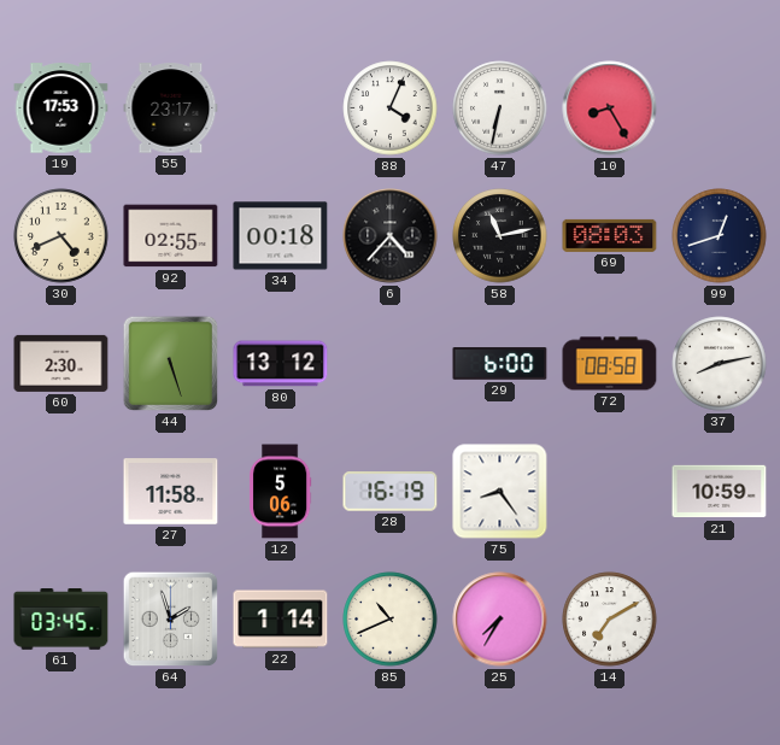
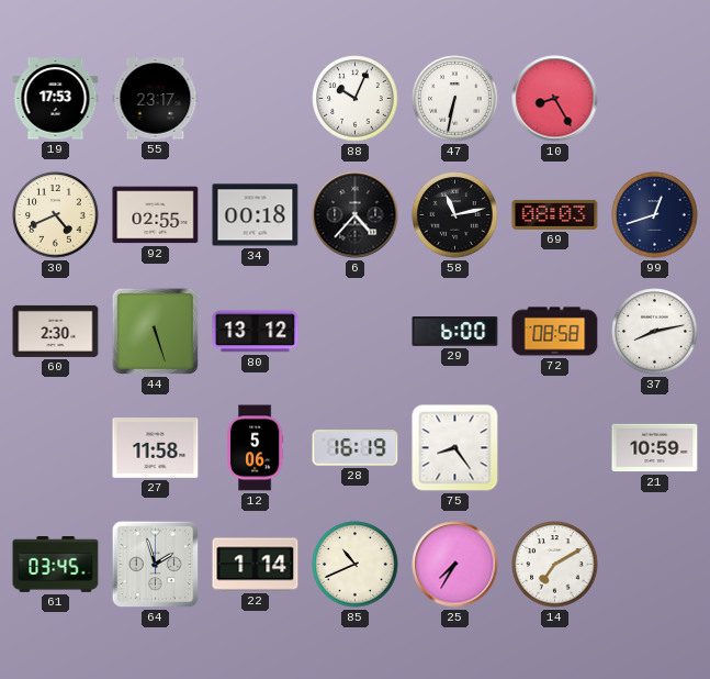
88: 4:04 -> 10:04
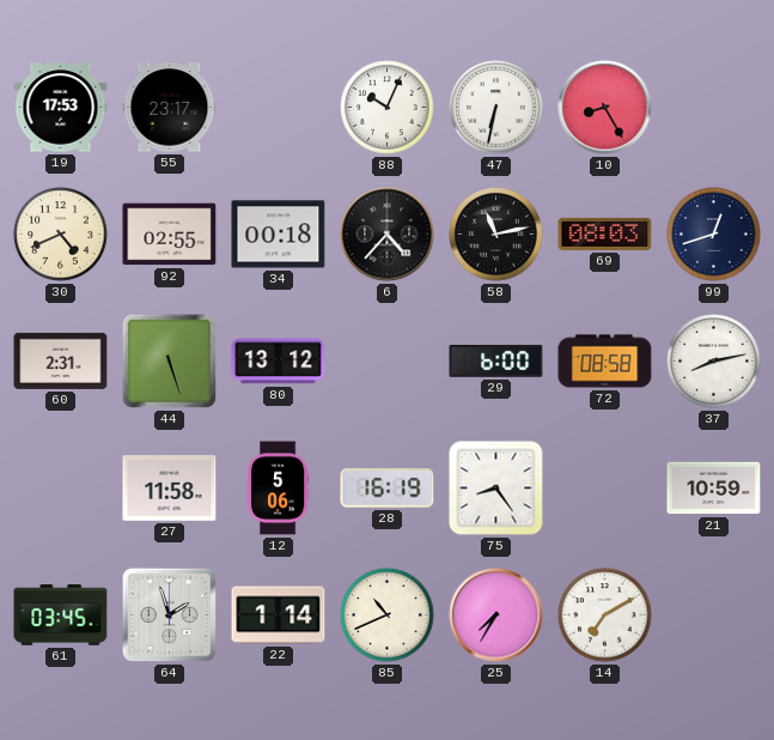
60: 2:30 -> 2:31
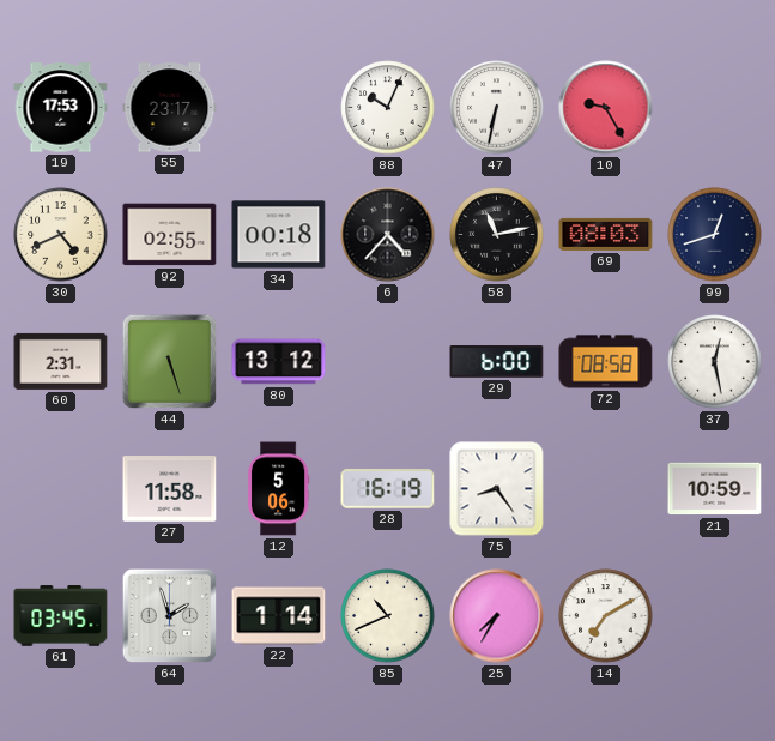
10: 8:25 -> 9:25
37: 8:13 -> 12:28
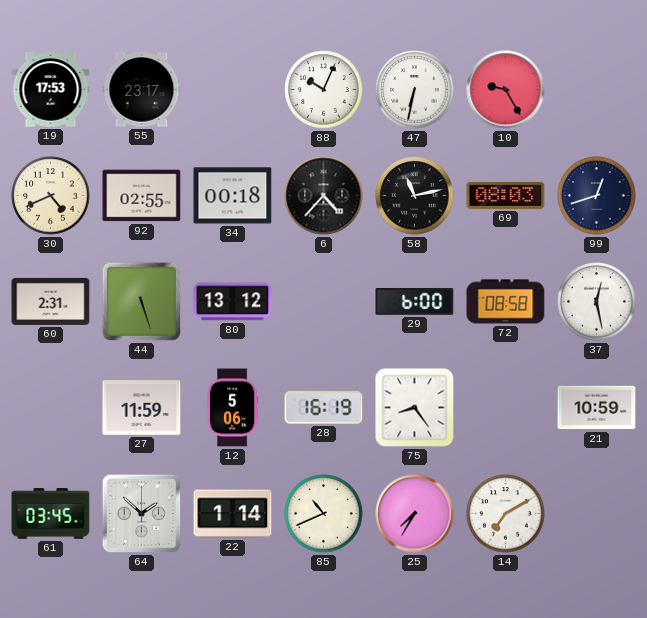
27: 11:58 -> 11:59
64: 1:57 -> 1:52
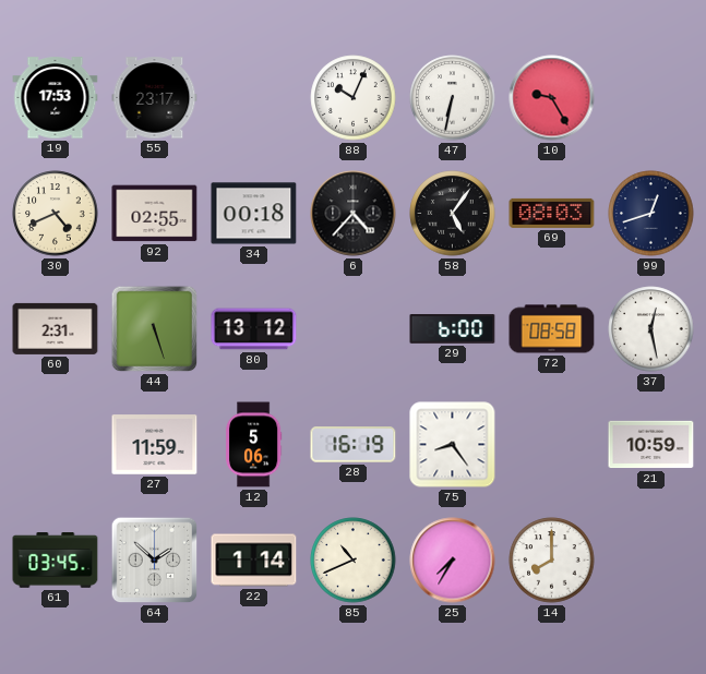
58: 11:13 -> 5:06
14: 7:10 -> 8:00
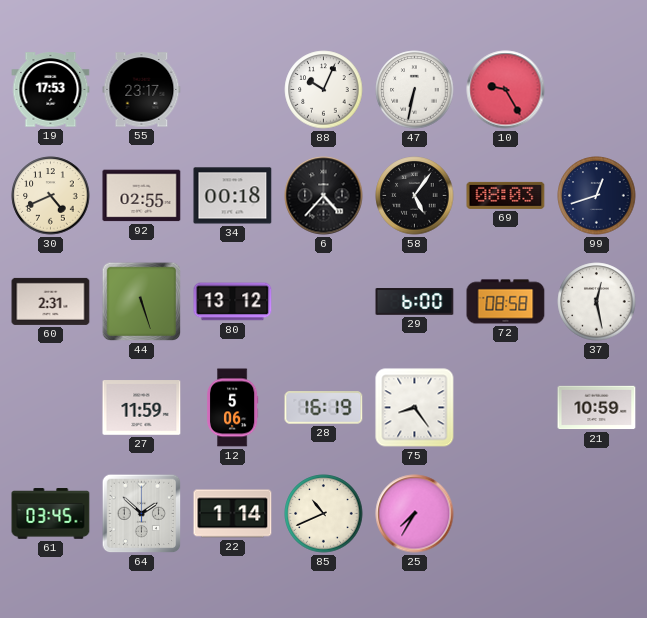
14: 8:00 -> none
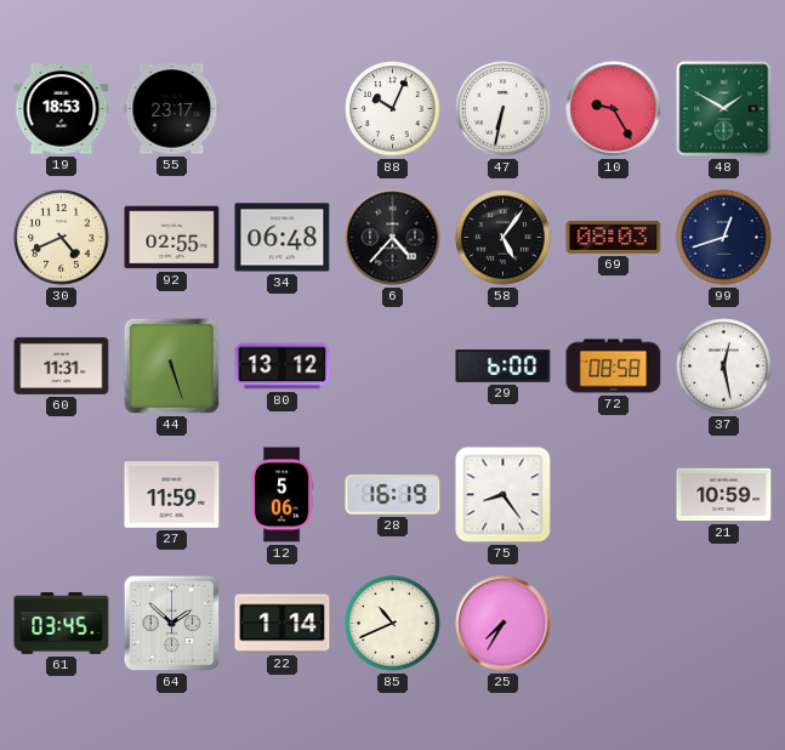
19: 17:53 -> 18:53
48: none -> 1:50
34: 00:18 -> 06:48
60: 2:31 -> 11:31
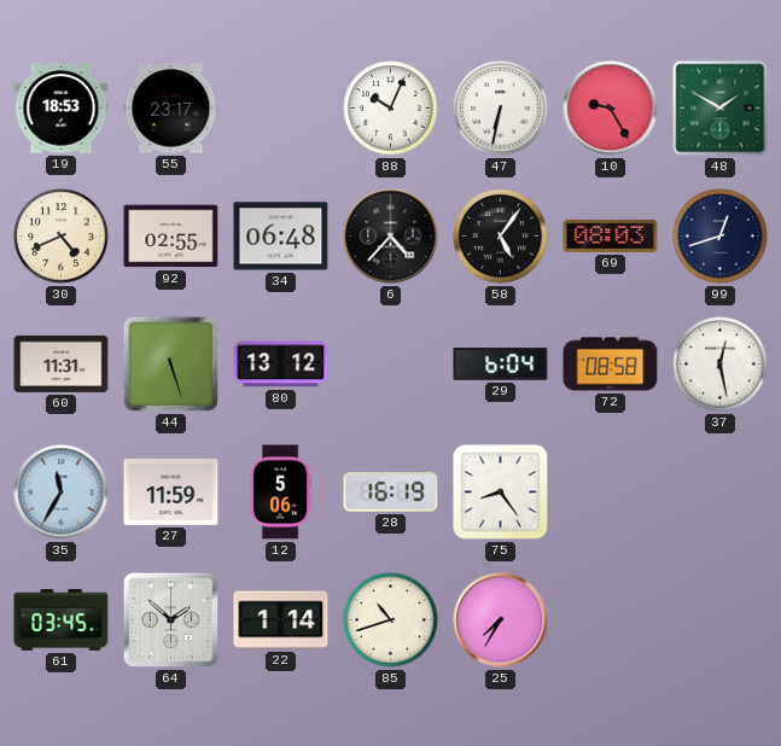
29: 6:00 -> 6:04
35: none -> 11:35
21: 10:59 -> none
85: 10:41 -> 10:42
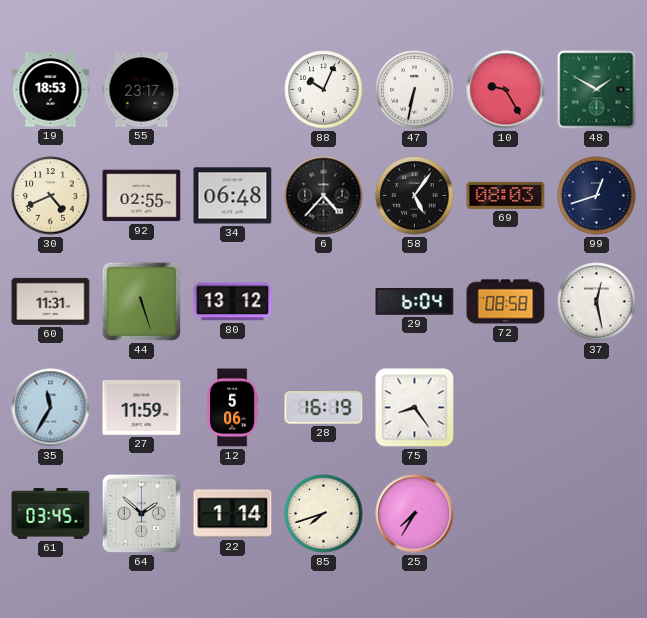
85: 10:42 -> 7:42
